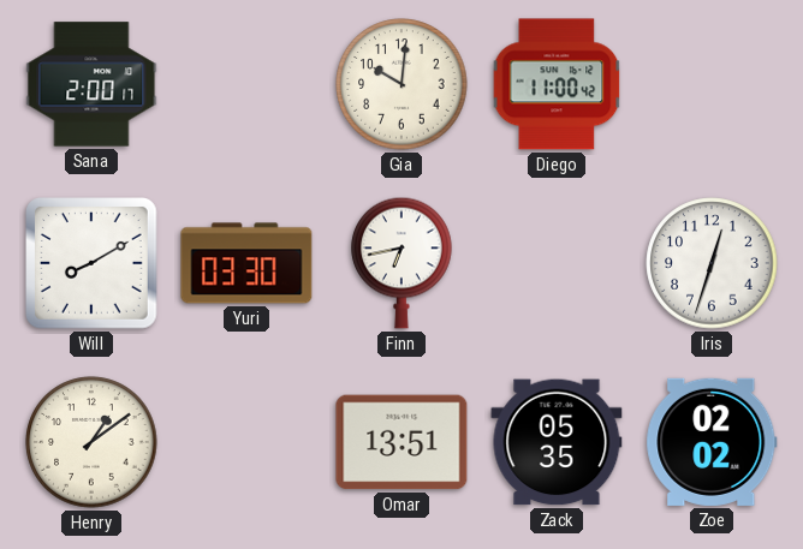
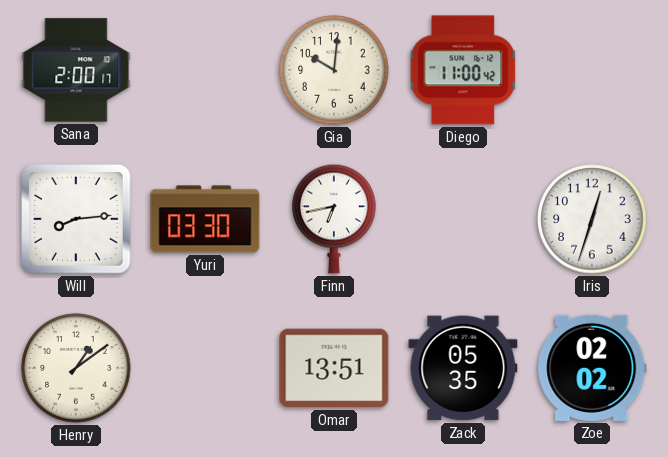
Will: 8:10 -> 8:14
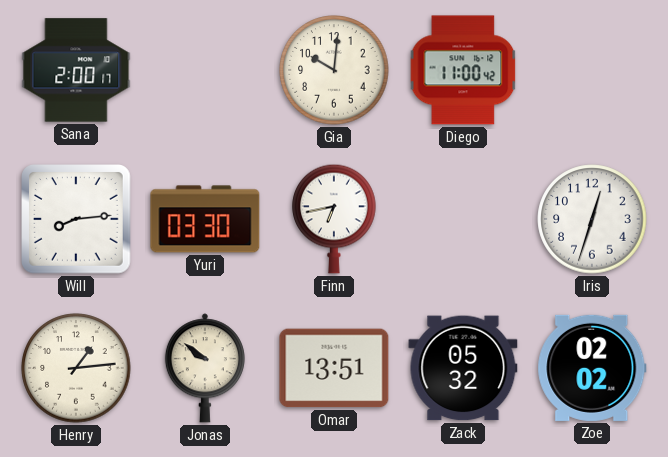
Henry: 1:09 -> 1:14
Jonas: none -> 9:51
Zack: 05:35 -> 05:32
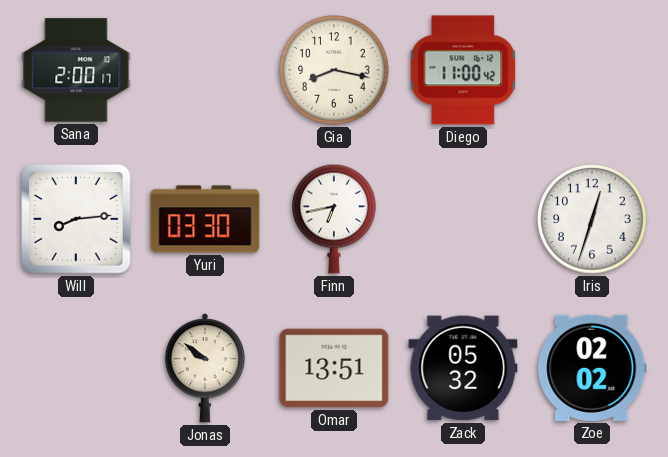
Gia: 10:01 -> 8:17
Henry: 1:14 -> none
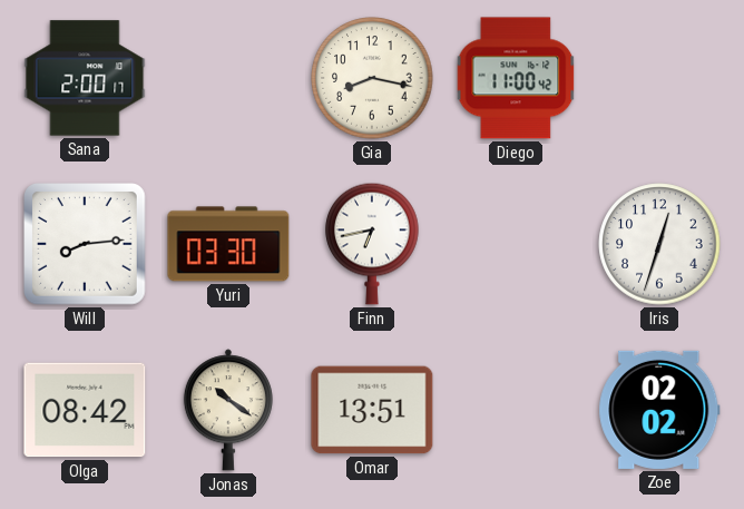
Olga: none -> 08:42
Jonas: 9:51 -> 10:21
Zack: 05:32 -> none
